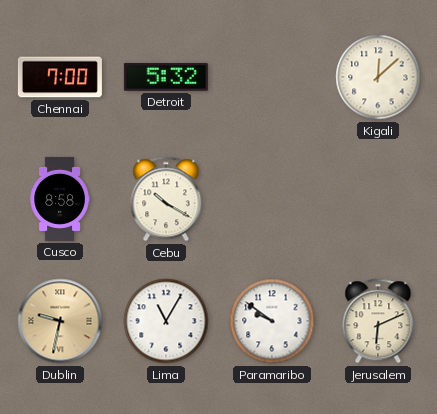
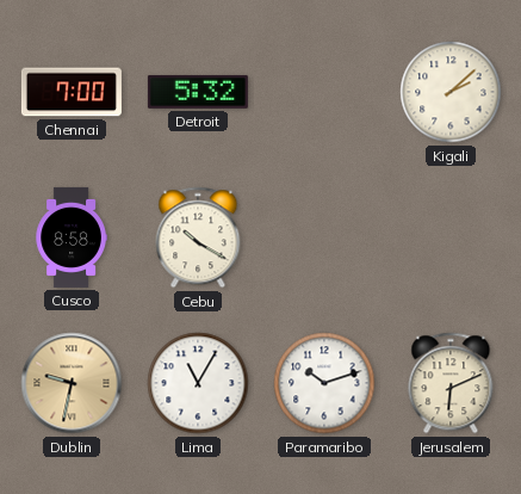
Kigali: 12:08 -> 2:08
Paramaribo: 9:51 -> 10:12
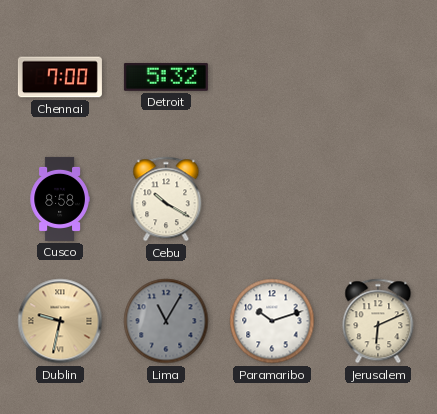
Kigali: 2:08 -> none
Lima dial: white -> grey
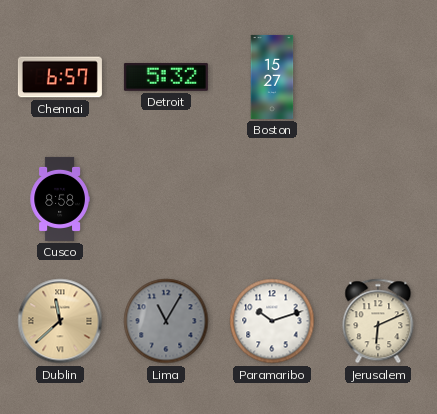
Chennai: 7:00 -> 6:57
Boston: none -> 15:27
Cebu: 10:20 -> none
Dublin: 9:32 -> 11:38
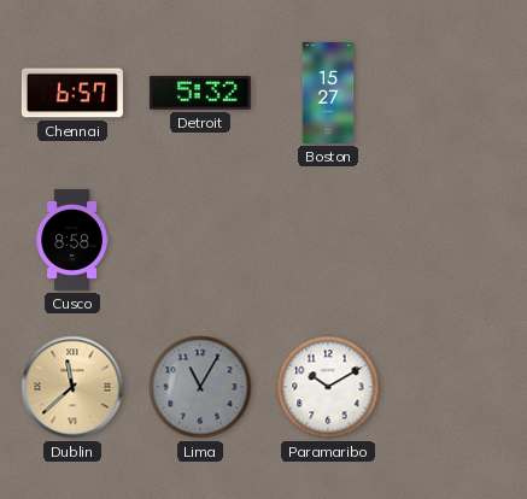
Paramaribo: 10:12 -> 10:10
Jerusalem: 6:11 -> none
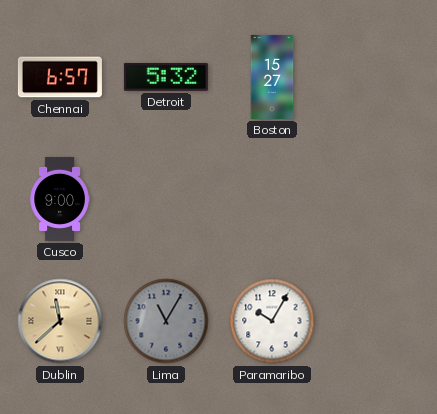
Cusco: 8:58 -> 9:00
Paramaribo: 10:10 -> 10:05
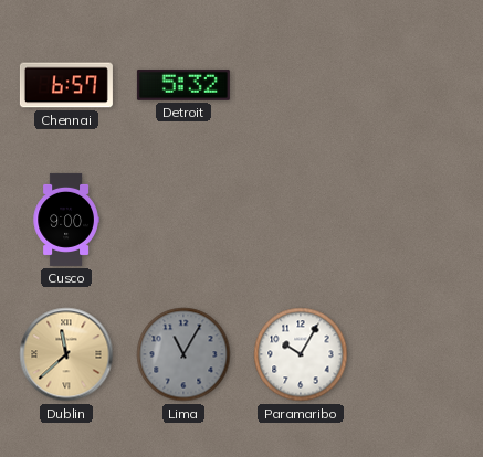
Boston: 15:27 -> none
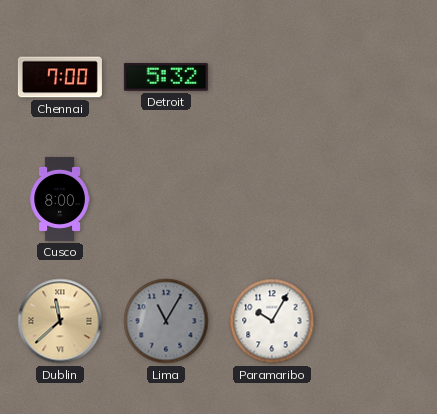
Chennai: 6:57 -> 7:00
Cusco: 9:00 -> 8:00
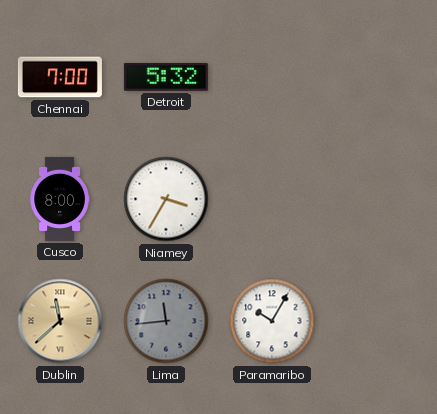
Niamey: none -> 3:35
Lima: 11:05 -> 11:44
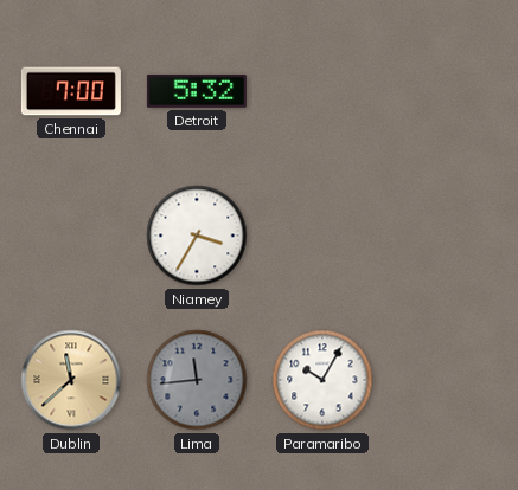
Cusco: 8:00 -> none
